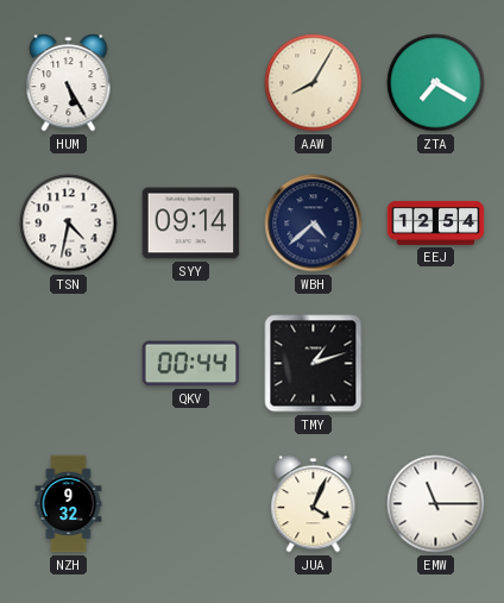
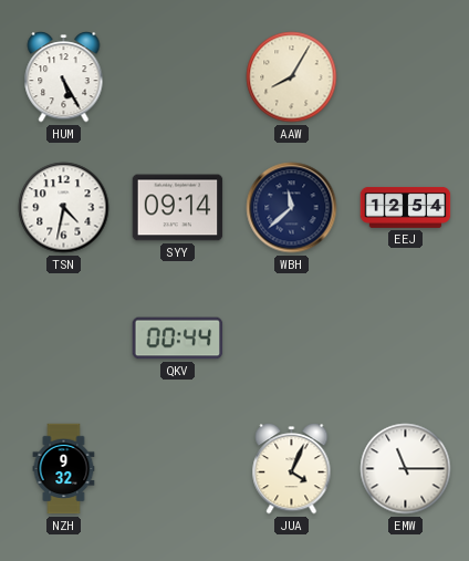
ZTA: 7:20 -> none
WBH: 4:38 -> 11:38
TMY: 1:12 -> none
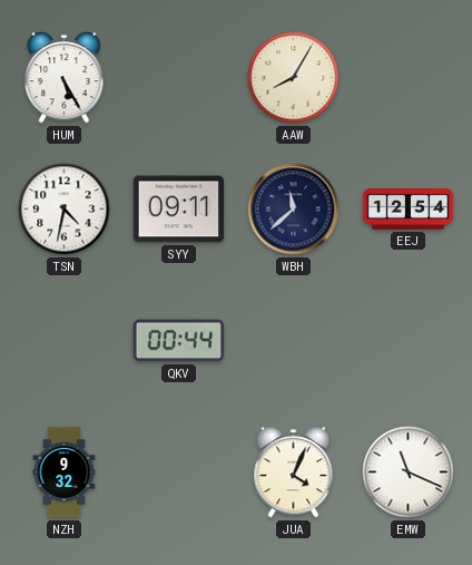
SYY: 09:14 -> 09:11
EMW: 11:15 -> 11:19
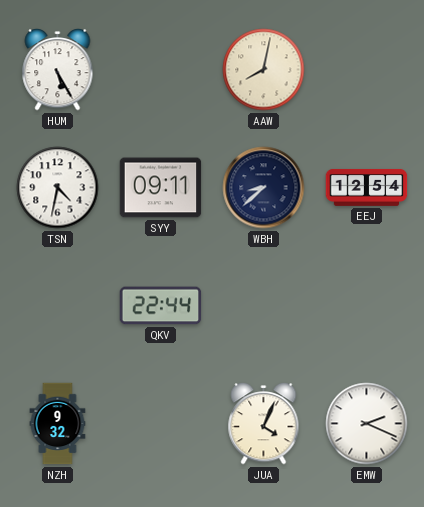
AAW: 8:05 -> 8:02
WBH: 11:38 -> 8:38
QKV: 00:44 -> 22:44
EMW: 11:19 -> 2:19
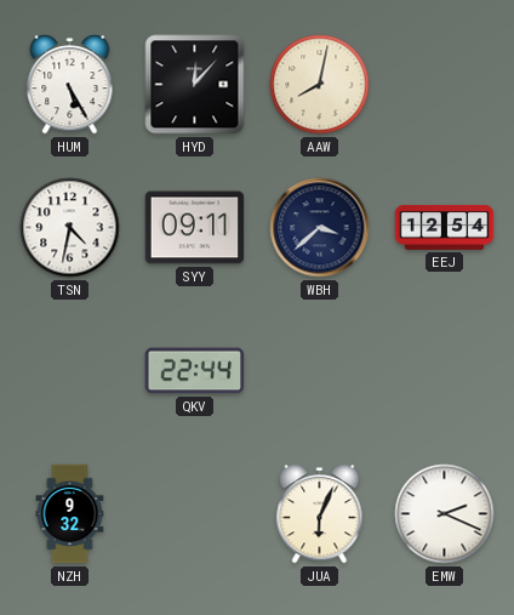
HYD: none -> 12:07
WBH: 8:38 -> 3:38
JUA: 4:04 -> 6:04
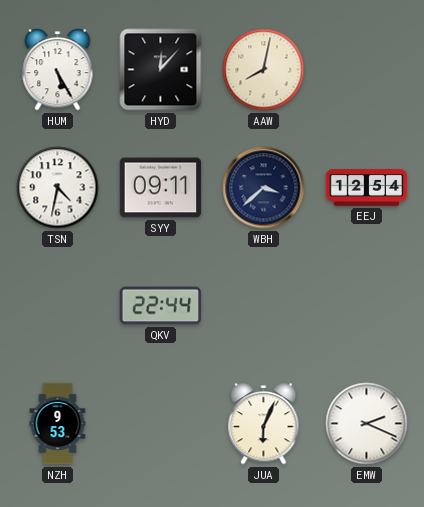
NZH: 9:32 -> 9:53
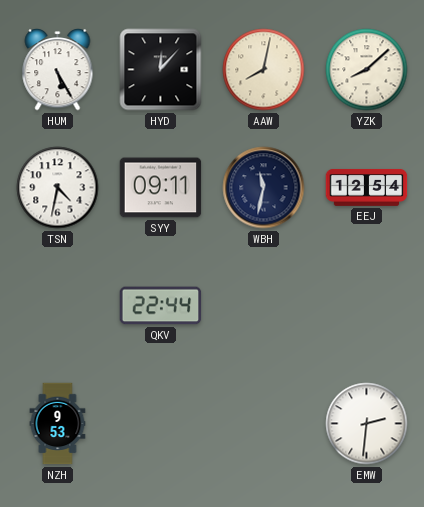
YZK: none -> 8:08
WBH: 3:38 -> 11:32
JUA: 6:04 -> none
EMW: 2:19 -> 2:31
